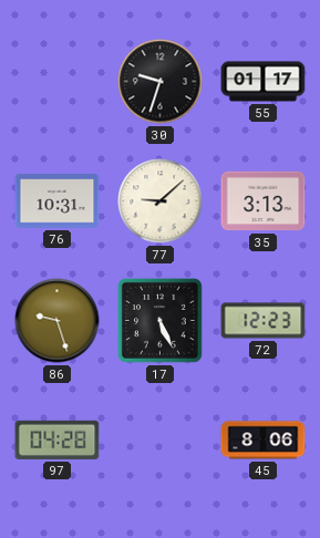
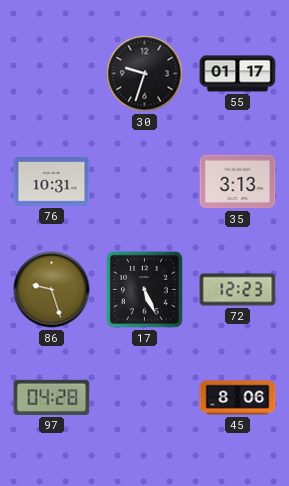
77: 9:08 -> none
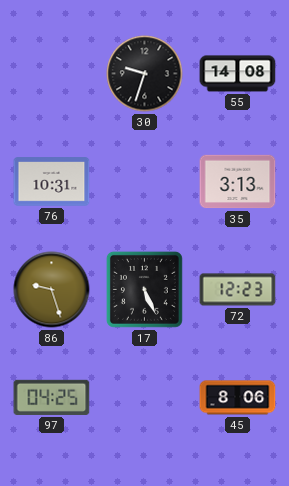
55: 01:17 -> 14:08
97: 04:28 -> 04:25
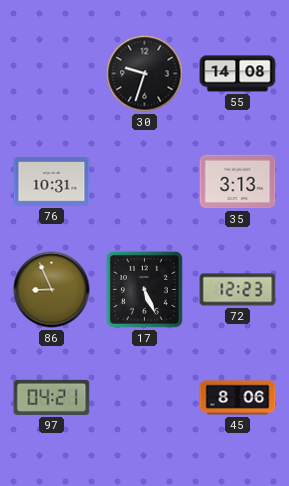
86: 9:27 -> 8:56
97: 04:25 -> 04:21
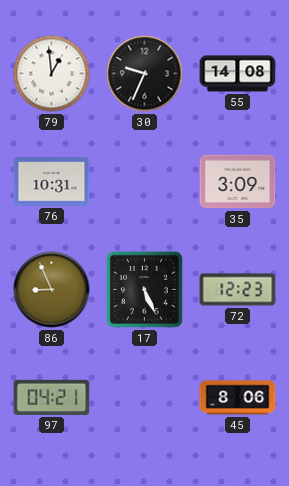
79: none -> 12:59
30: 9:33 -> 9:34
35: 3:13 -> 3:09
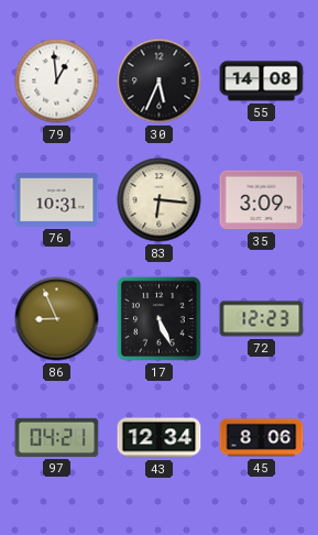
30: 9:34 -> 5:34
83: none -> 6:16
43: none -> 12:34
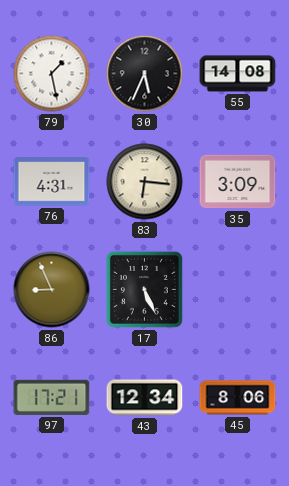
79: 12:59 -> 1:28
76: 10:31 -> 4:31
72: 12:23 -> none
97: 04:21 -> 17:21
